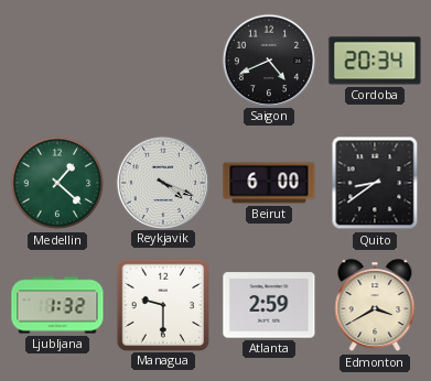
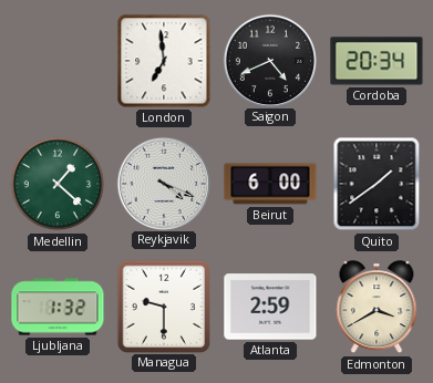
London: none -> 6:59
Quito: 8:39 -> 1:39
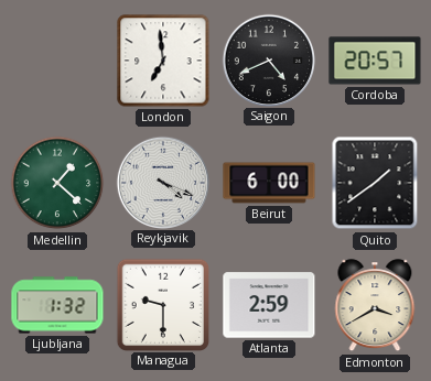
Cordoba: 20:34 -> 20:57
